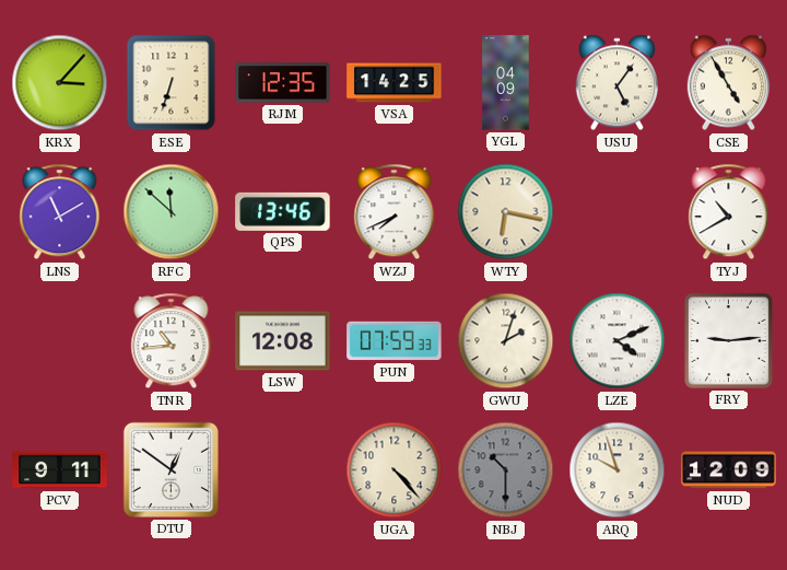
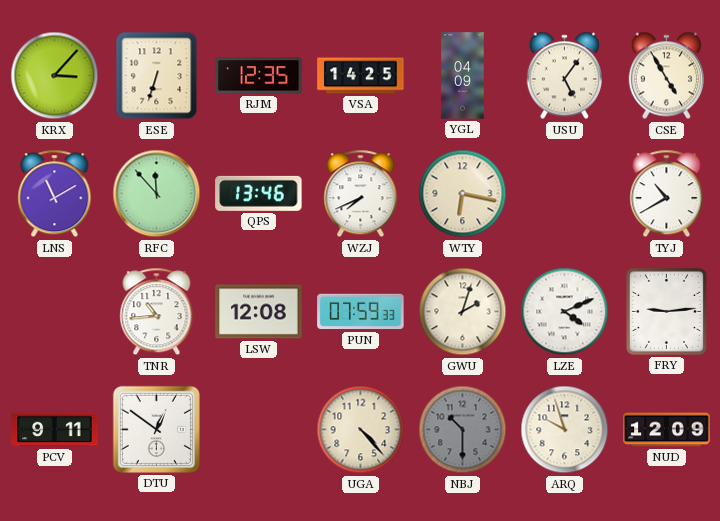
RFC: 11:52 -> 11:53
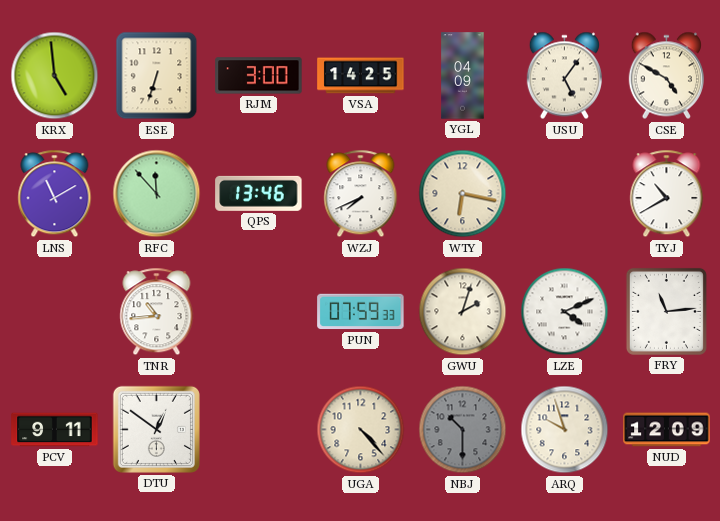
KRX: 3:07 -> 4:59
RJM: 12:35 -> 3:00
CSE: 4:55 -> 4:50
LSW: 12:08 -> none
FRY: 9:14 -> 11:14
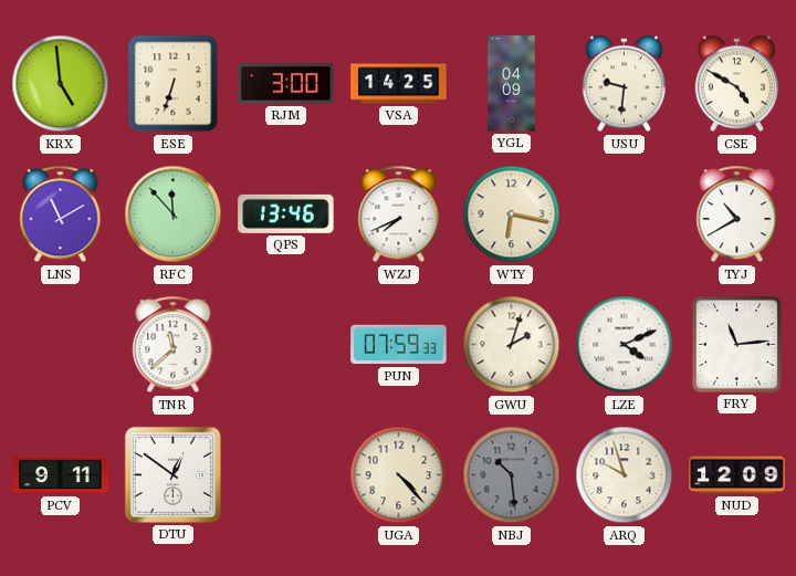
USU: 5:06 -> 9:31
TNR: 10:44 -> 11:38
NBJ: 10:30 -> 10:29
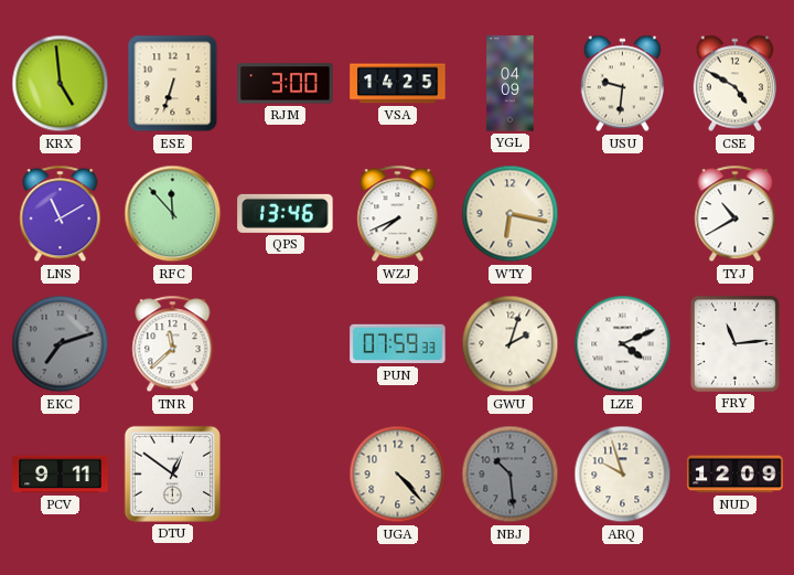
EKC: none -> 7:12
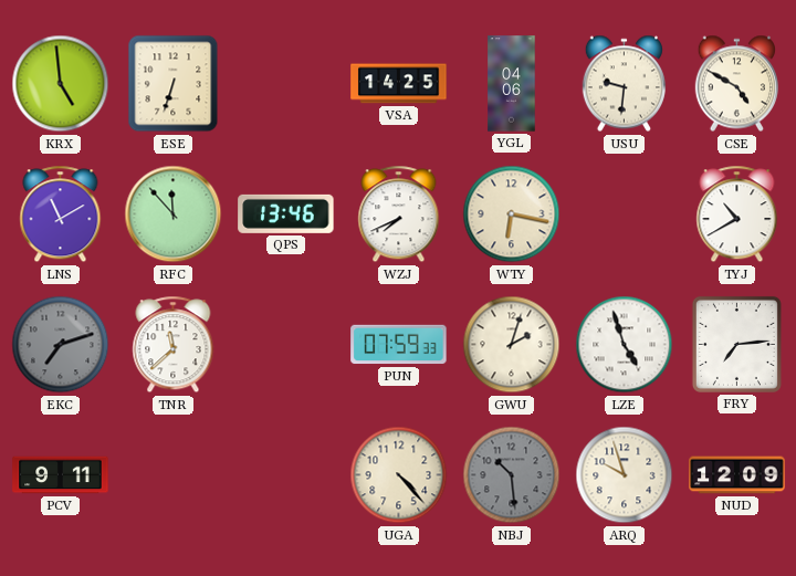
RJM: 3:00 -> none
YGL: 04:09 -> 04:06
LZE: 4:11 -> 4:57
FRY: 11:14 -> 7:14
DTU: 12:51 -> none
